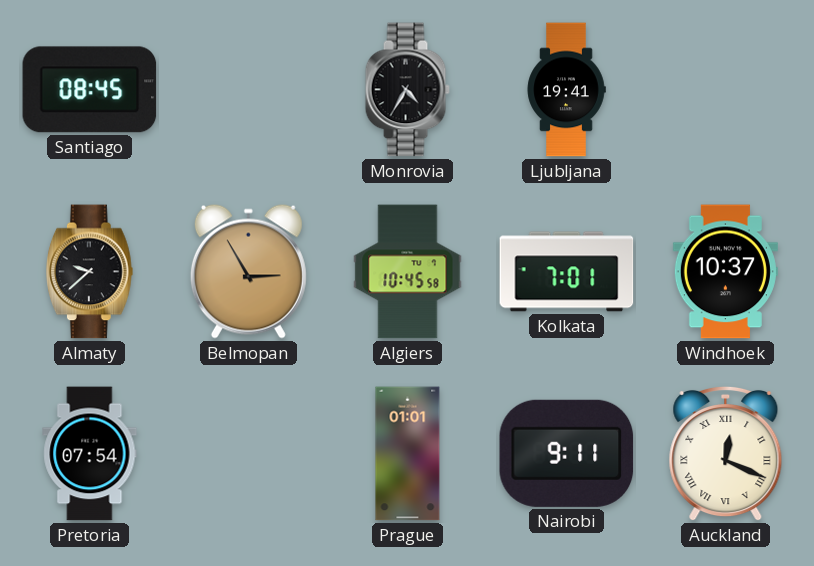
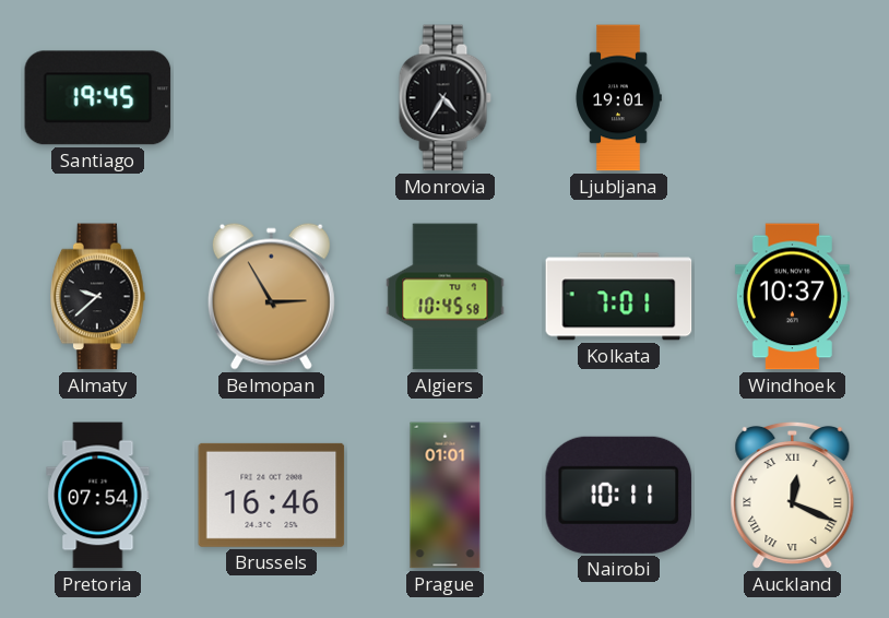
Santiago: 08:45 -> 19:45
Ljubljana: 19:41 -> 19:01
Brussels: none -> 16:46
Nairobi: 9:11 -> 10:11
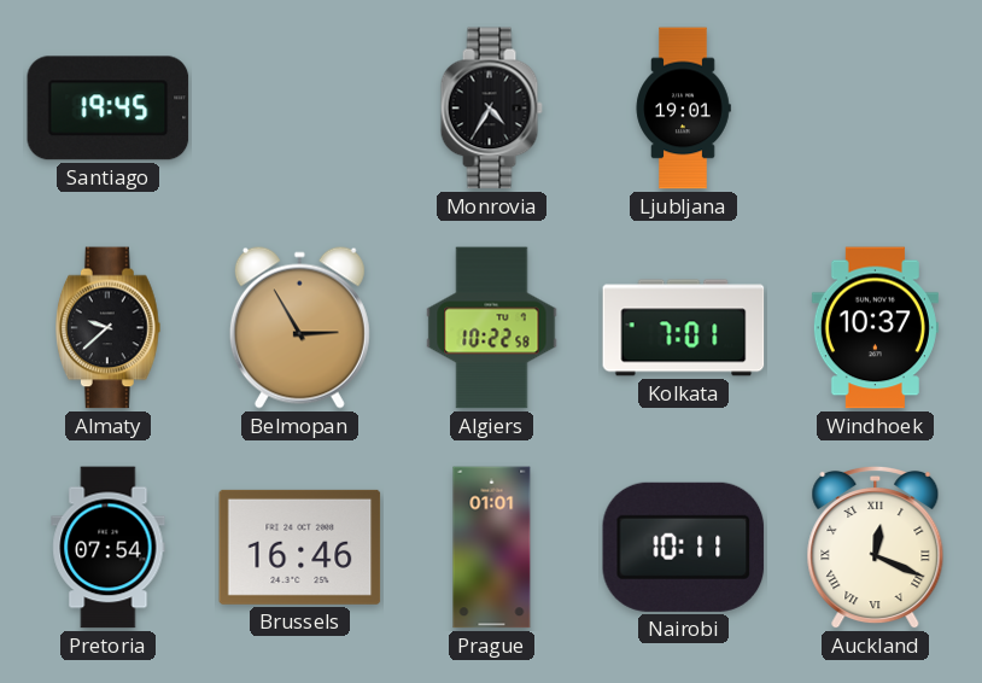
Algiers: 10:45 -> 10:22
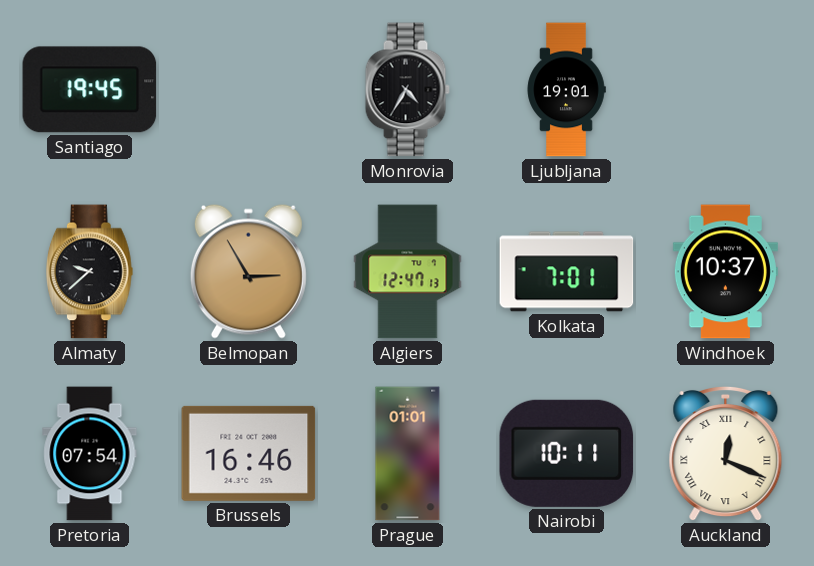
Algiers: 10:22 -> 12:47
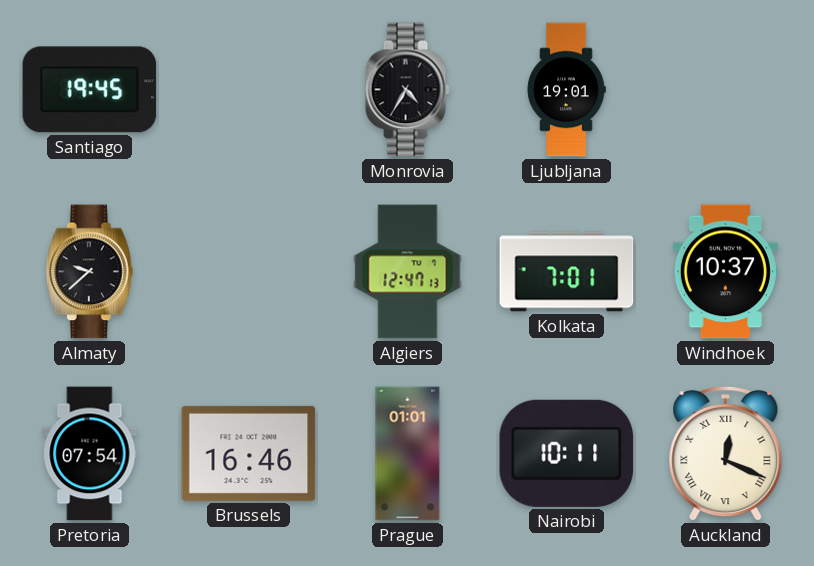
Belmopan: 2:55 -> none
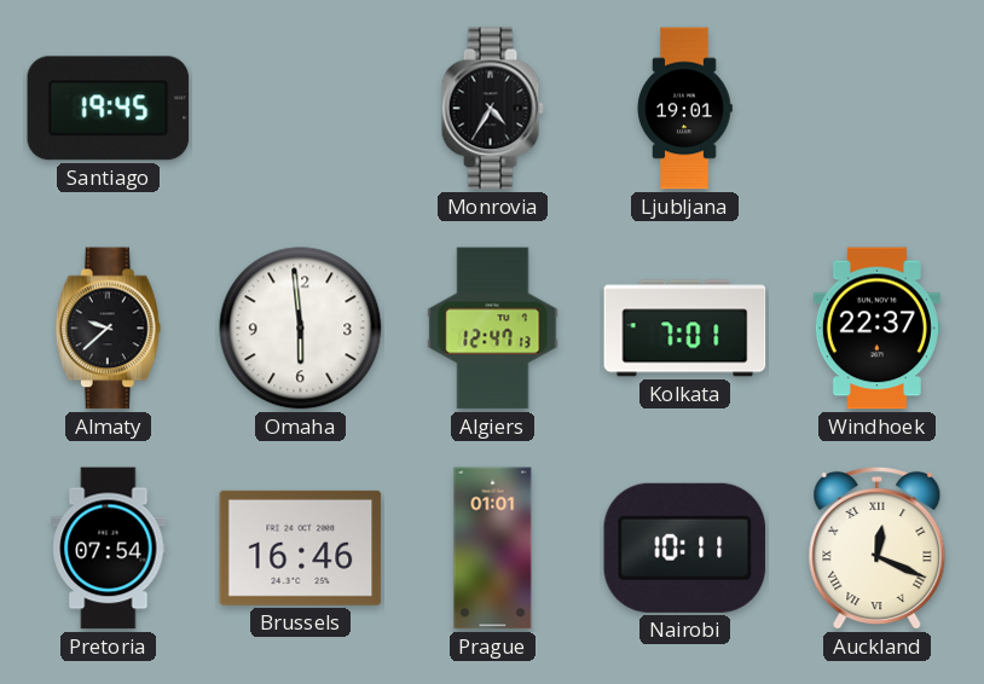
Omaha: none -> 5:59
Windhoek: 10:37 -> 22:37
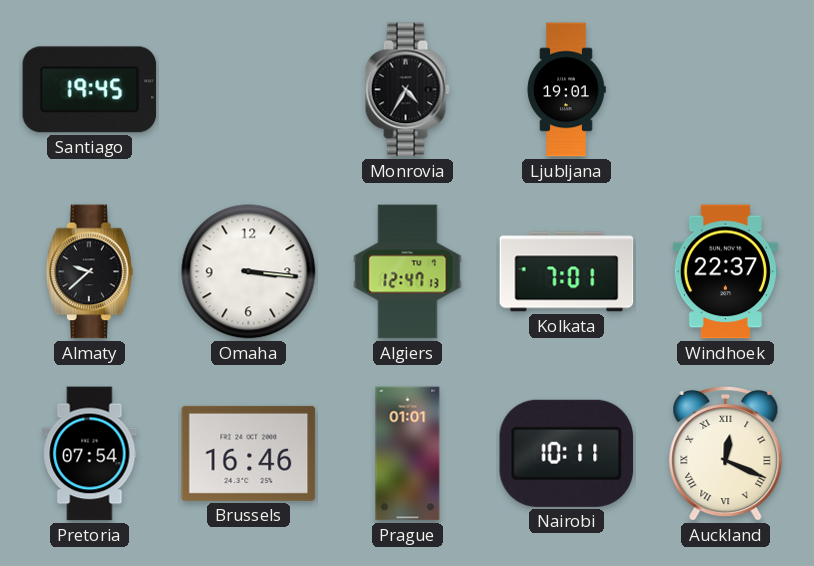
Omaha: 5:59 -> 3:16
